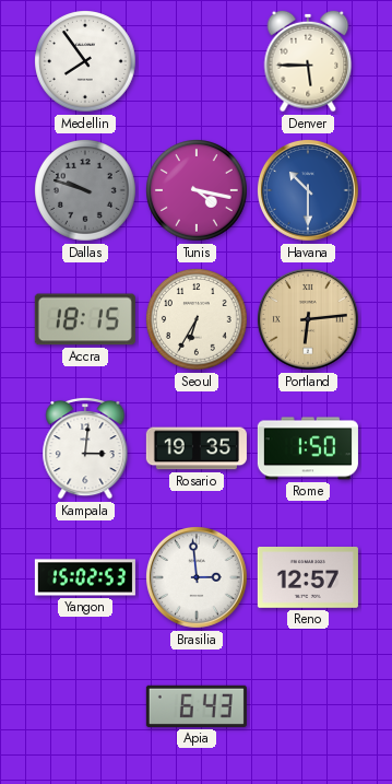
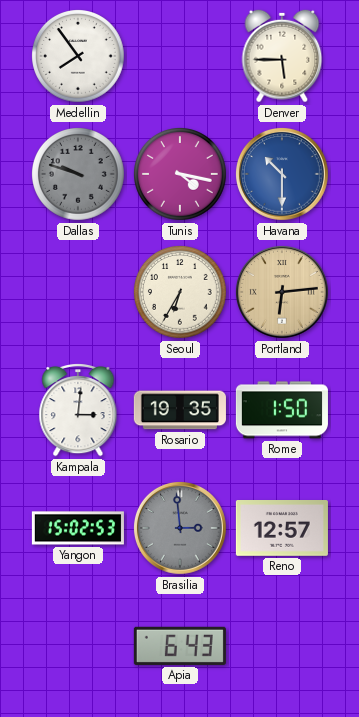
Accra: 18:15 -> none
Brasilia dial: white -> grey
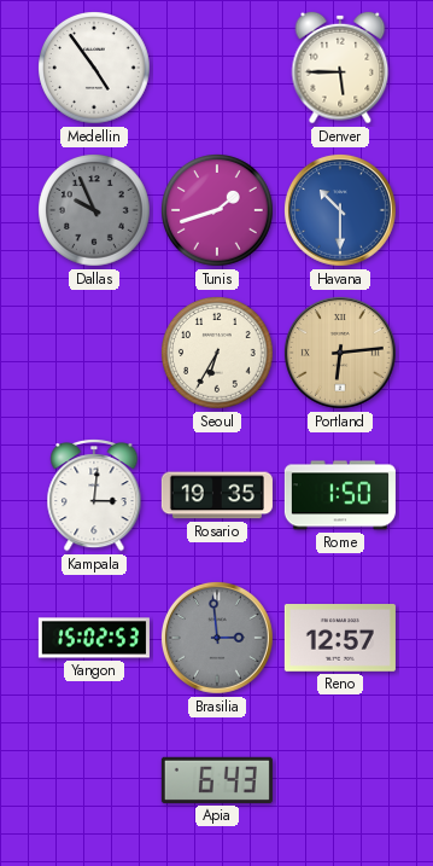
Medellin: 7:54 -> 4:54
Dallas: 9:48 -> 9:56
Tunis: 4:17 -> 1:42
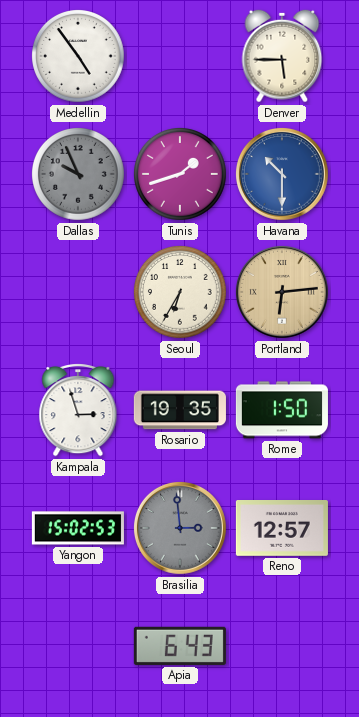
Kampala: 3:01 -> 2:57
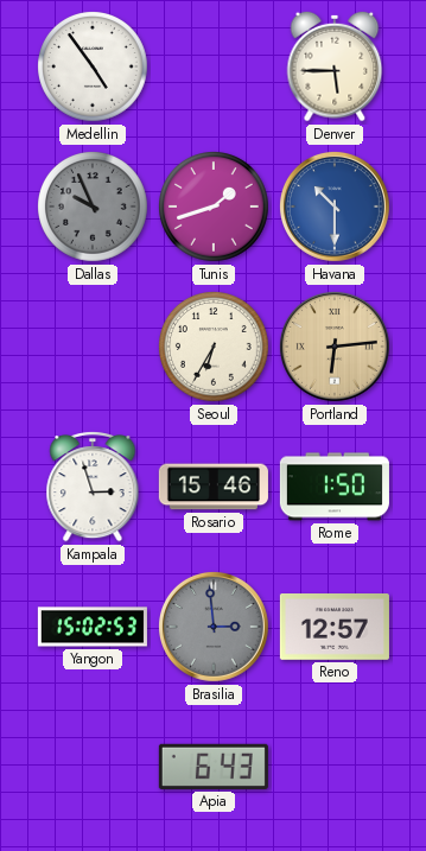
Rosario: 19:35 -> 15:46
